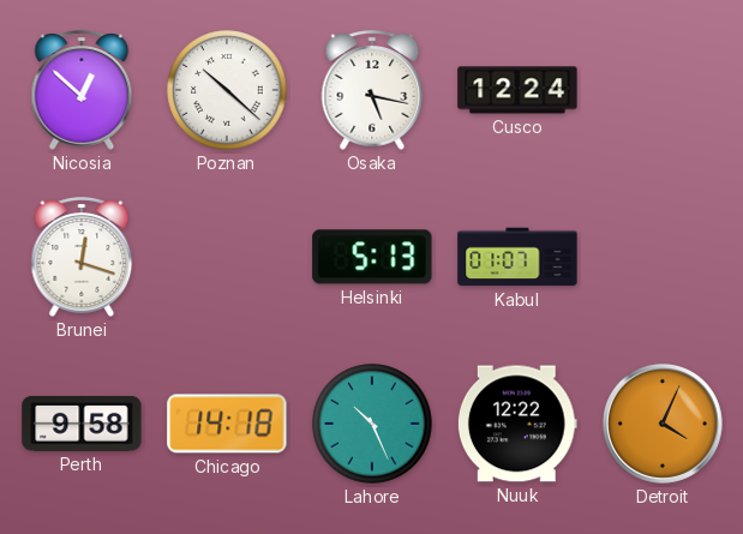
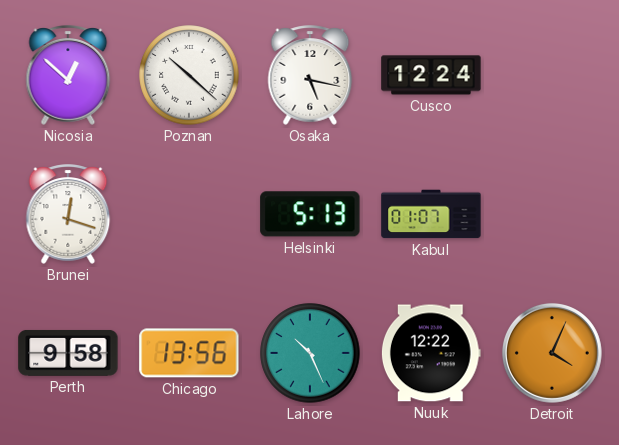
Chicago: 14:18 -> 13:56
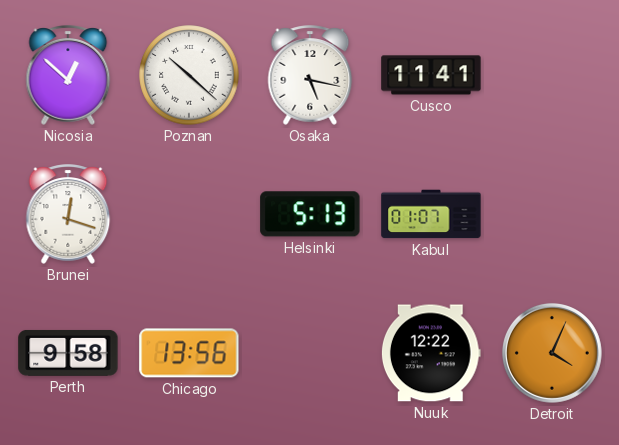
Cusco: 12:24 -> 11:41
Lahore: 10:26 -> none
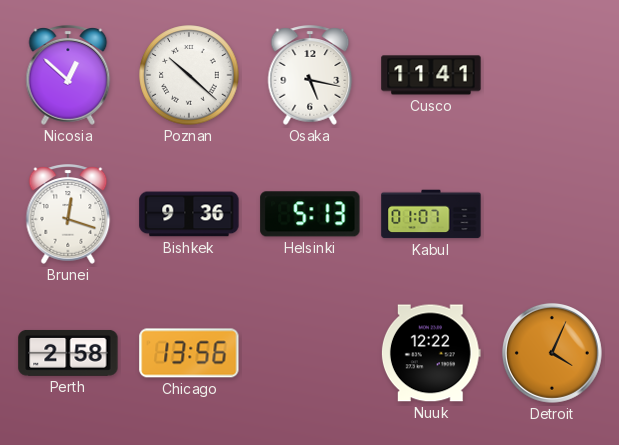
Bishkek: none -> 9:36
Perth: 9:58 -> 2:58
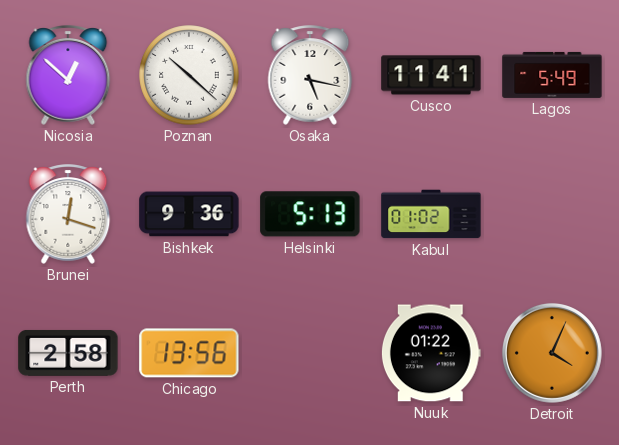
Lagos: none -> 5:49
Kabul: 01:07 -> 01:02
Nuuk: 12:22 -> 01:22
